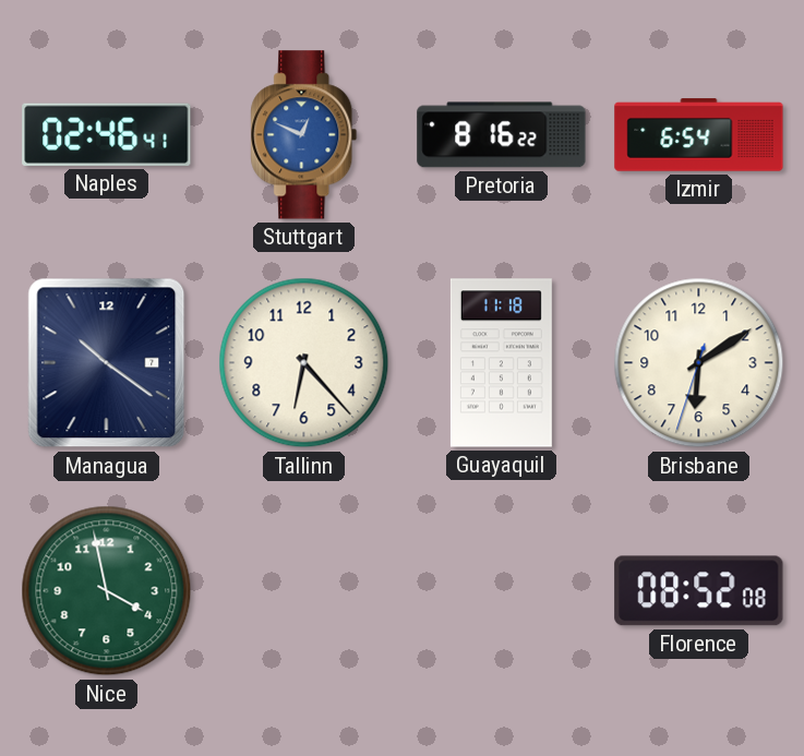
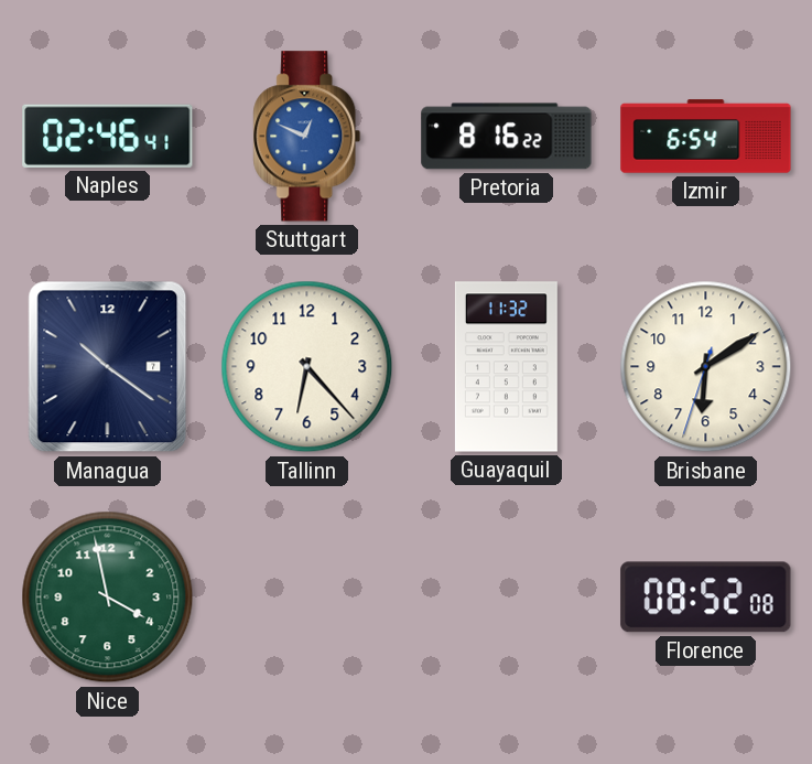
Guayaquil: 11:18 -> 11:32
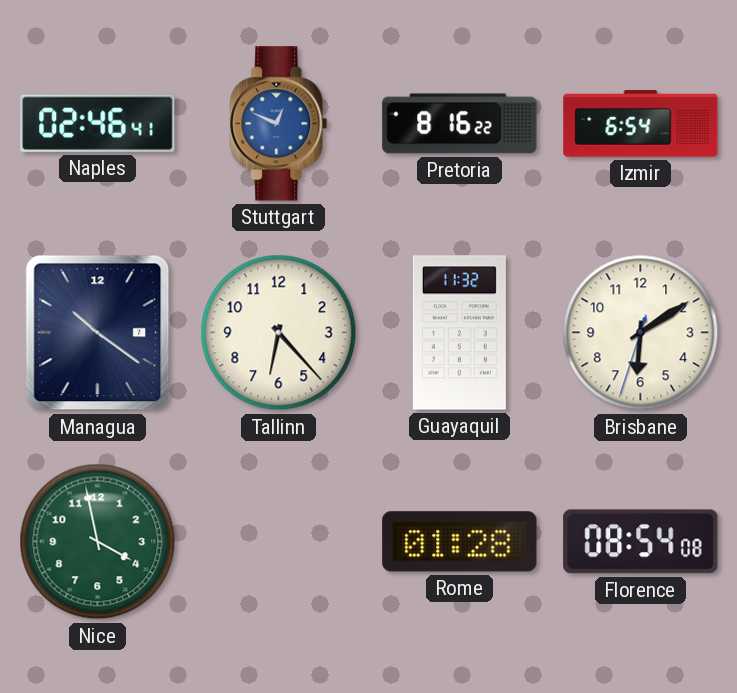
Rome: none -> 01:28
Florence: 08:52 -> 08:54
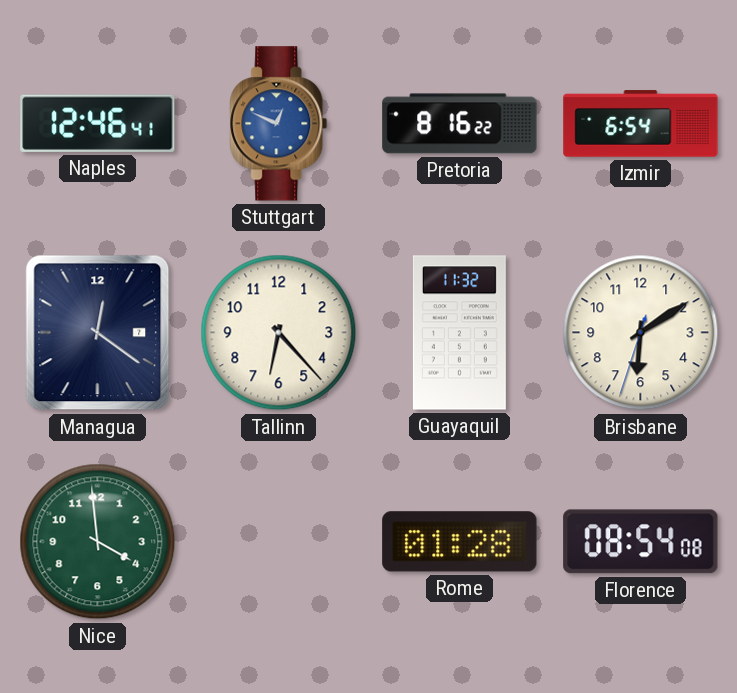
Naples: 02:46 -> 12:46
Managua: 10:21 -> 12:21
Nice: 3:58 -> 3:59
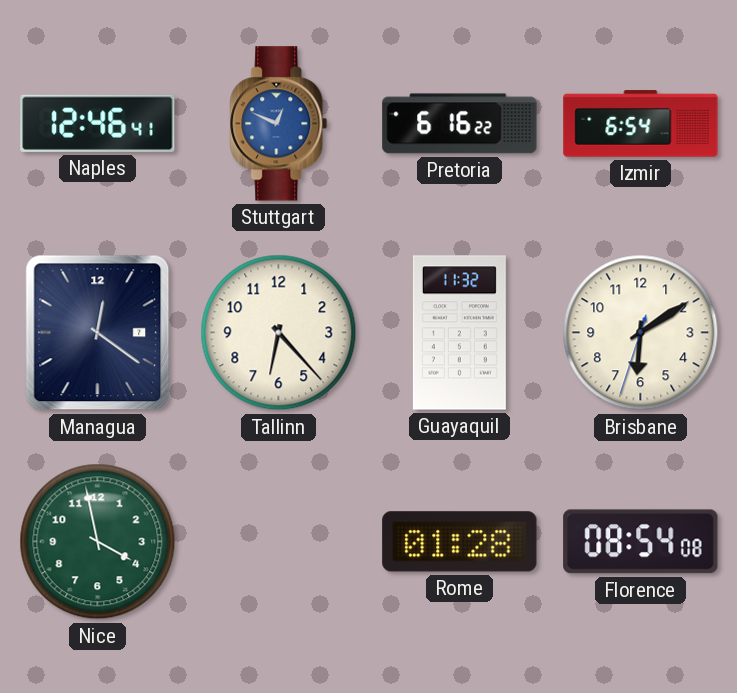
Pretoria: 8:16 -> 6:16
Nice: 3:59 -> 3:58
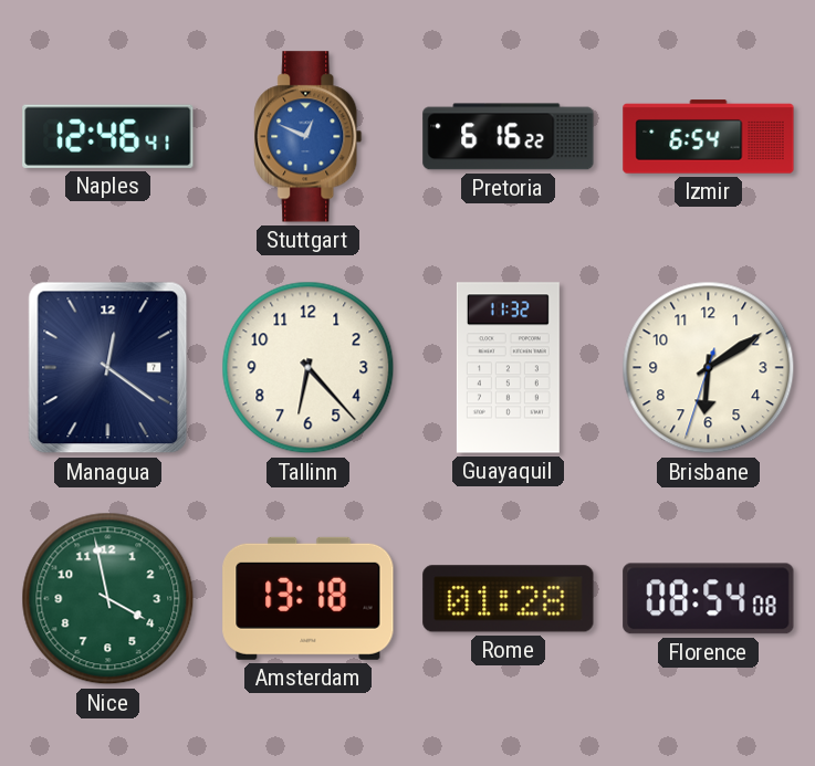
Amsterdam: none -> 13:18
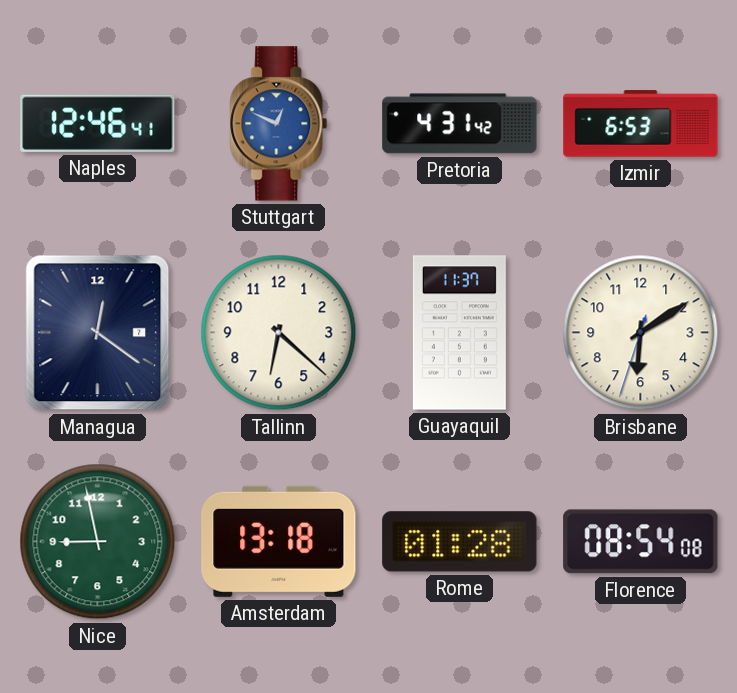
Pretoria: 6:16 -> 4:31
Izmir: 6:54 -> 6:53
Tallinn: 6:23 -> 6:22
Guayaquil: 11:32 -> 11:37
Nice: 3:58 -> 8:58
